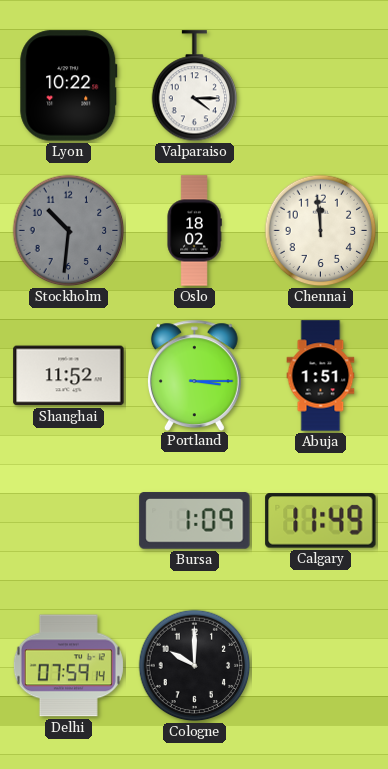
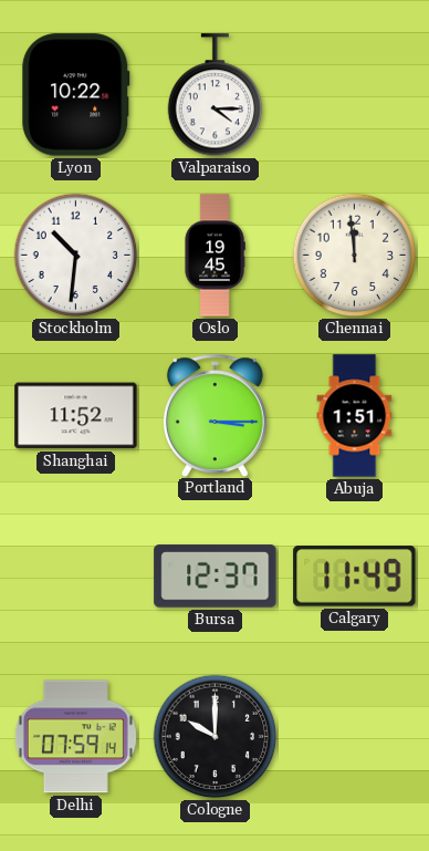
Stockholm dial: grey -> white
Oslo: 18:02 -> 19:45
Bursa: 1:09 -> 12:37
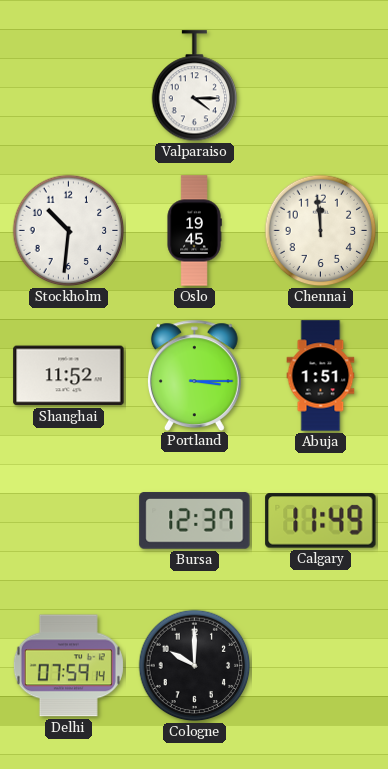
Lyon: 10:22 -> none
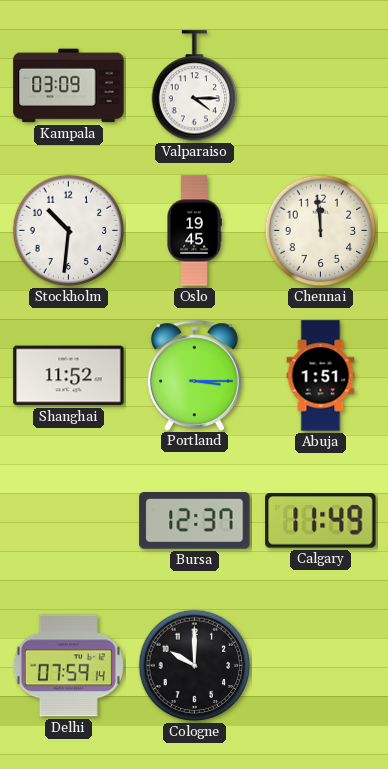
Kampala: none -> 03:09
